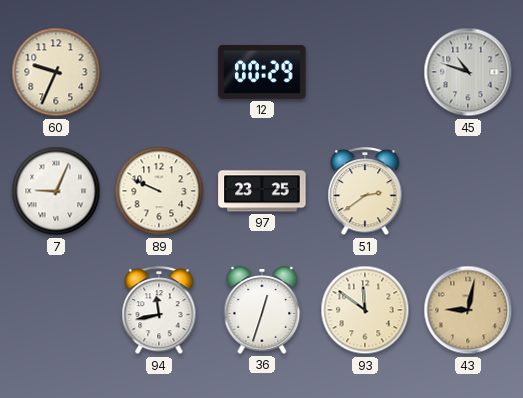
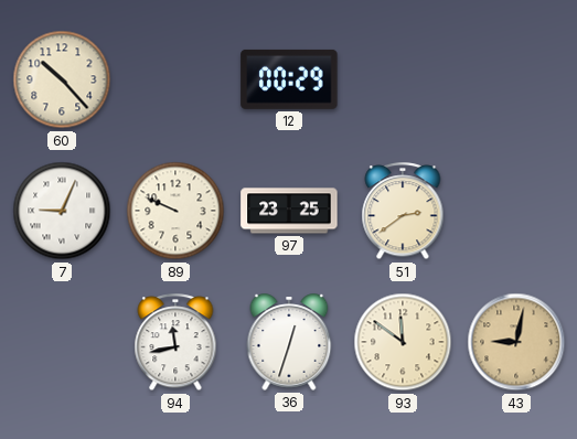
60: 9:34 -> 10:23
45: 10:48 -> none
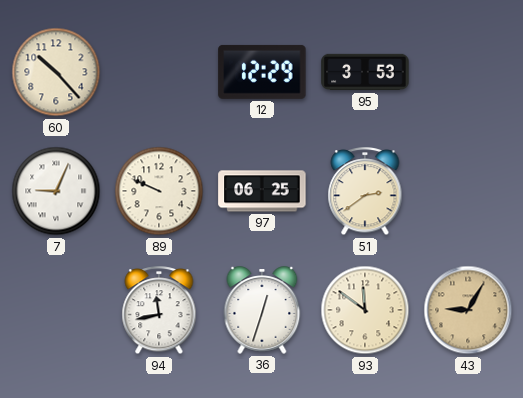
12: 00:29 -> 12:29
95: none -> 3:53
97: 23:25 -> 06:25
43: 9:02 -> 9:05
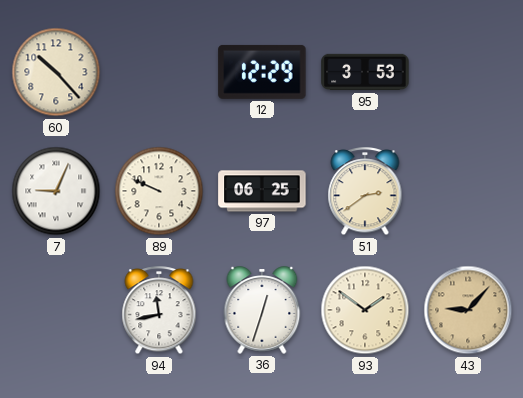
93: 11:51 -> 1:51
43: 9:05 -> 9:07
